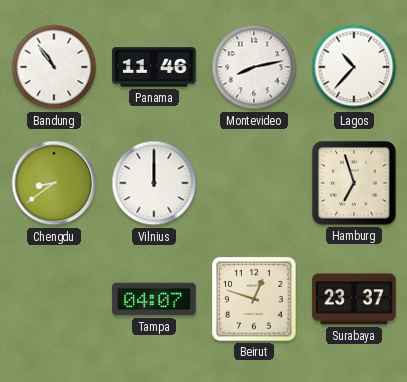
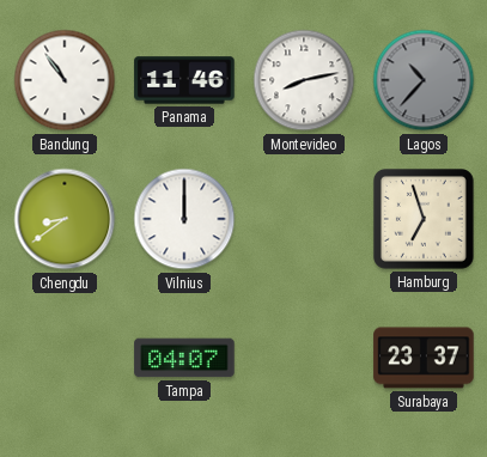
Lagos dial: white -> grey
Beirut: 12:48 -> none
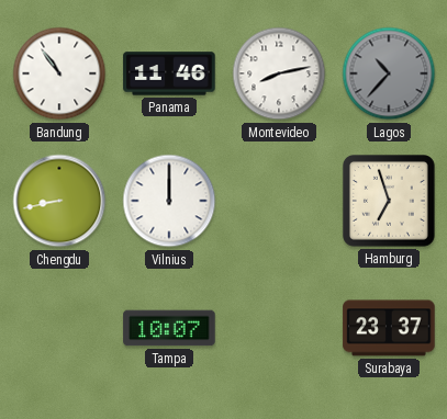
Chengdu: 8:39 -> 8:43
Tampa: 04:07 -> 10:07
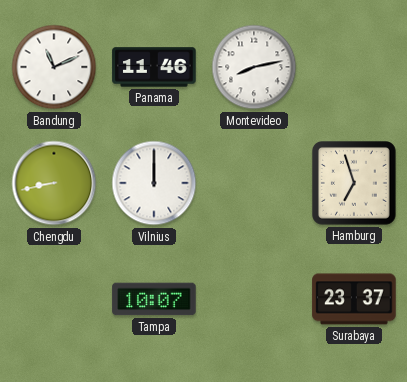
Bandung: 10:54 -> 11:11
Lagos: 10:37 -> none
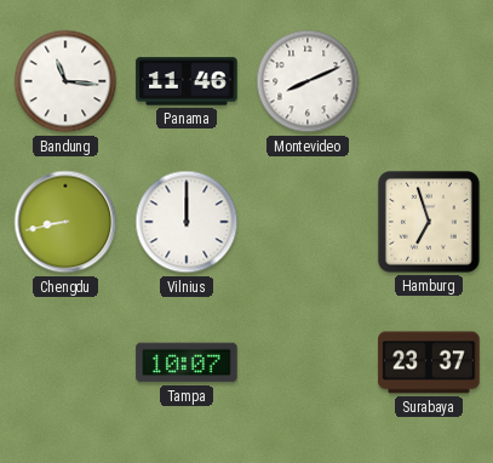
Bandung: 11:11 -> 11:16
Montevideo: 8:13 -> 8:11
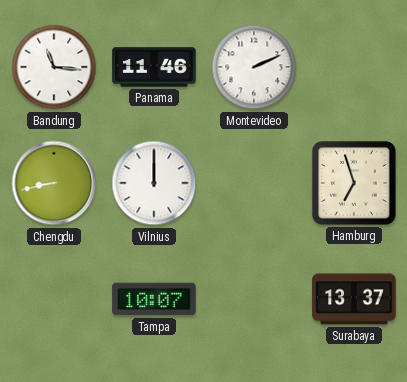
Montevideo: 8:11 -> 2:11
Surabaya: 23:37 -> 13:37
